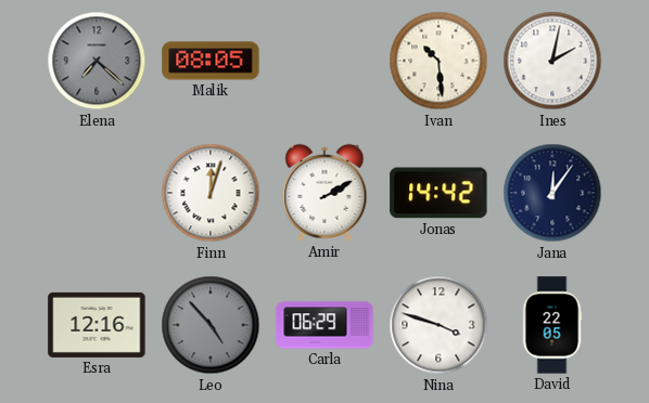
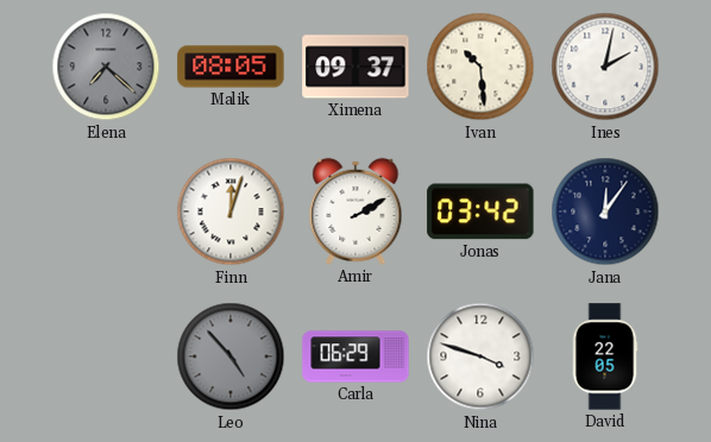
Ximena: none -> 09:37
Jonas: 14:42 -> 03:42
Esra: 12:16 -> none
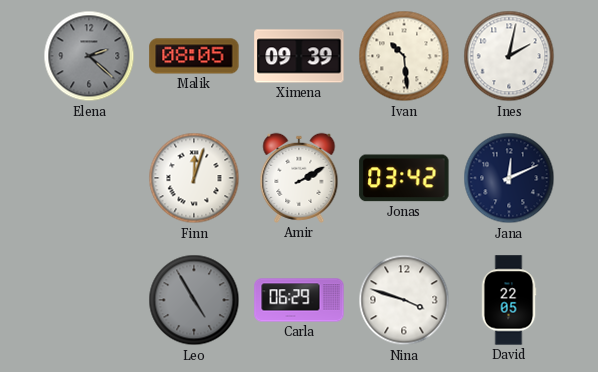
Elena: 7:22 -> 2:22
Ximena: 09:37 -> 09:39
Jana: 12:06 -> 12:11
Leo: 4:53 -> 4:55
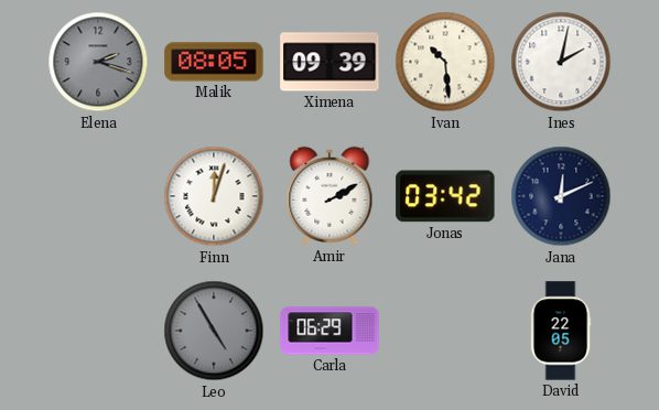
Elena: 2:22 -> 2:18
Nina: 3:48 -> none
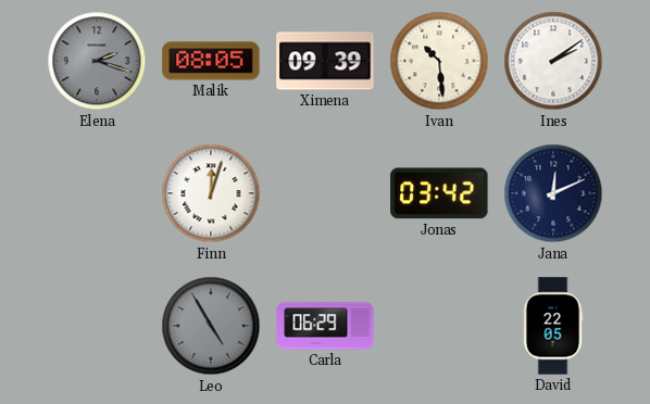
Ines: 2:02 -> 2:09
Amir: 2:10 -> none
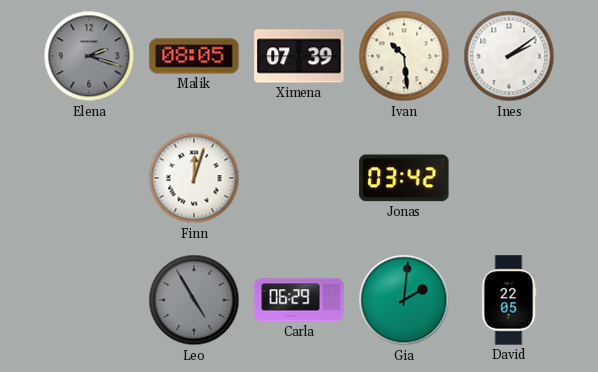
Ximena: 09:39 -> 07:39
Jana: 12:11 -> none
Gia: none -> 2:01
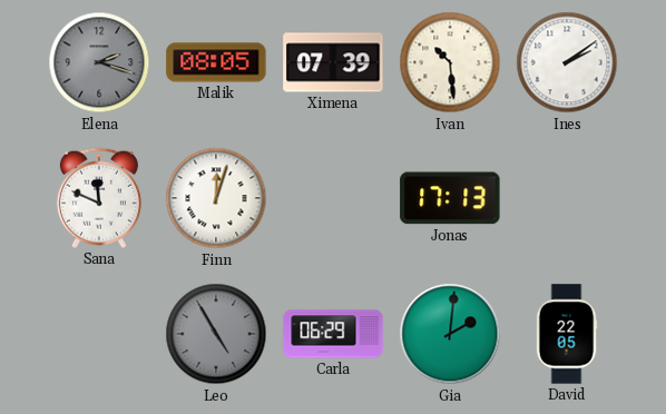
Sana: none -> 11:49
Jonas: 03:42 -> 17:13
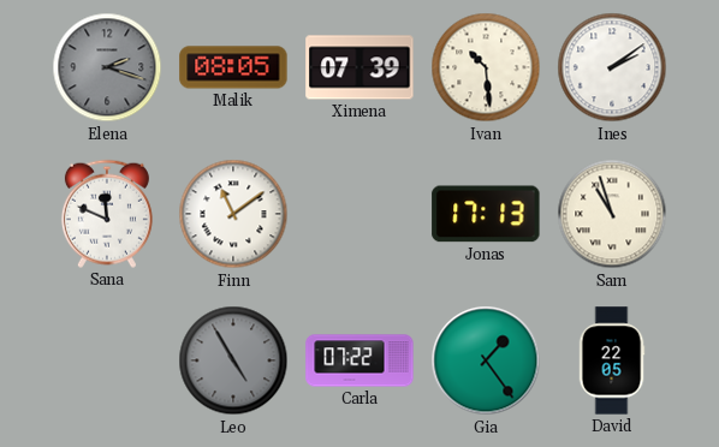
Finn: 12:03 -> 11:09
Sam: none -> 10:57
Carla: 06:29 -> 07:22
Gia: 2:01 -> 1:24
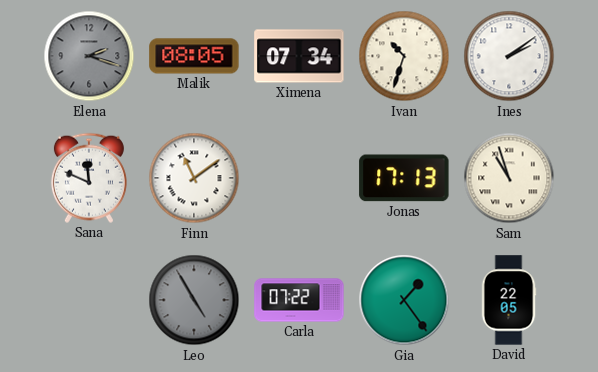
Ximena: 07:39 -> 07:34
Ivan: 10:29 -> 10:33
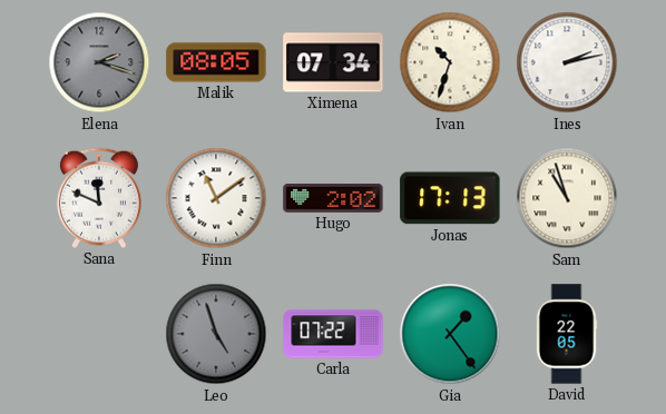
Ines: 2:09 -> 2:13
Hugo: none -> 2:02
Leo: 4:55 -> 4:57
